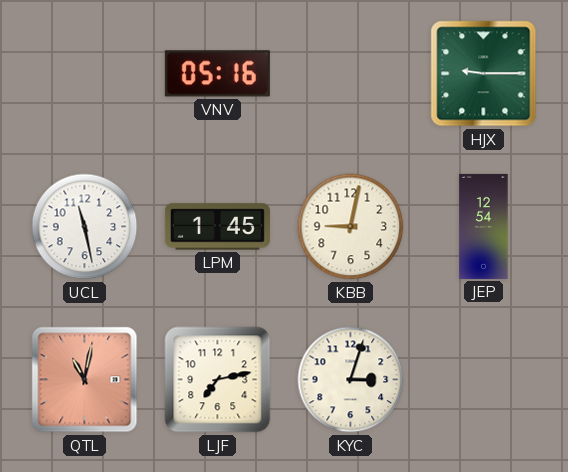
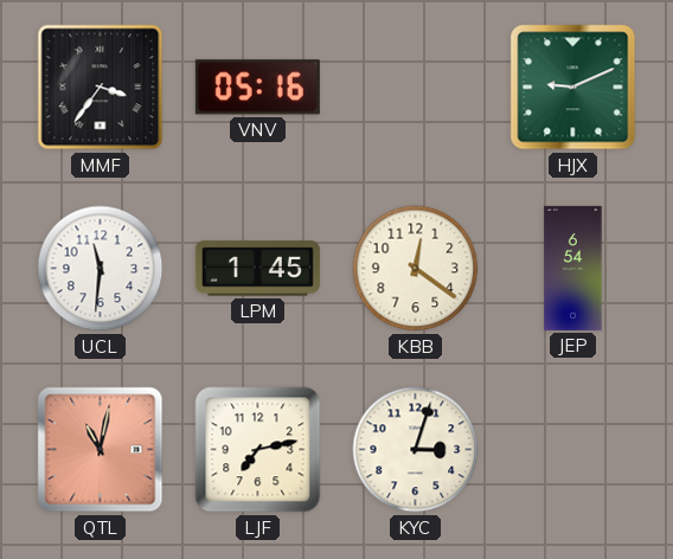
MMF: none -> 3:36
HJX: 9:15 -> 9:11
UCL: 11:28 -> 11:31
KBB: 9:02 -> 12:21
JEP: 12:54 -> 6:54
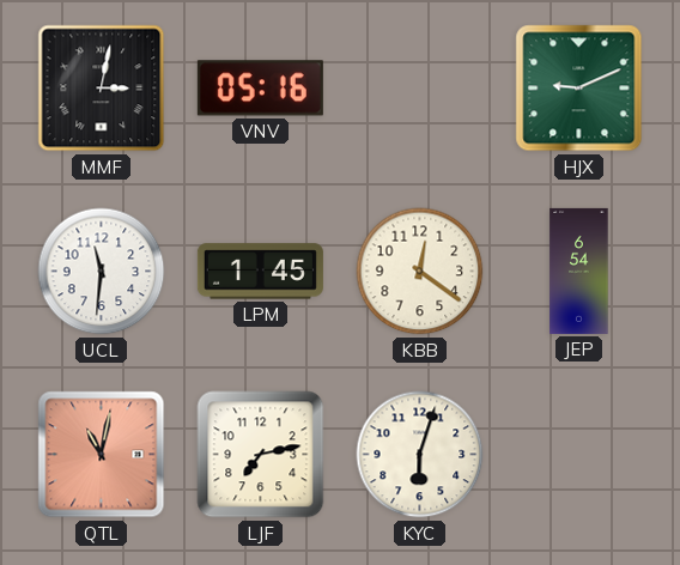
MMF: 3:36 -> 3:02
KYC: 3:03 -> 6:03
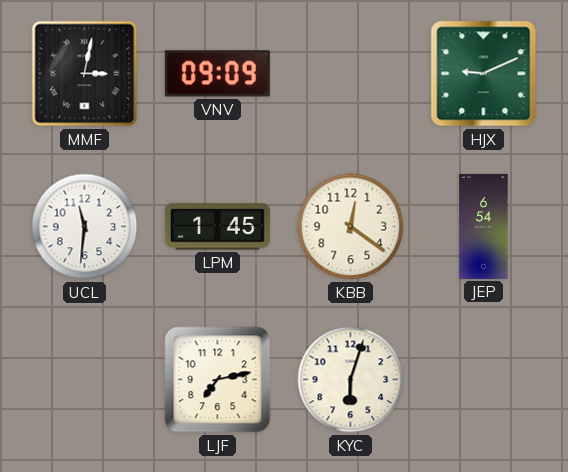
VNV: 05:16 -> 09:09
QTL: 11:02 -> none
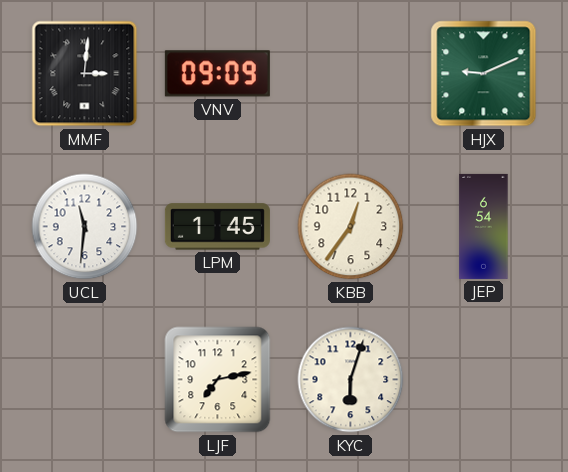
MMF: 3:02 -> 3:01
KBB: 12:21 -> 12:36
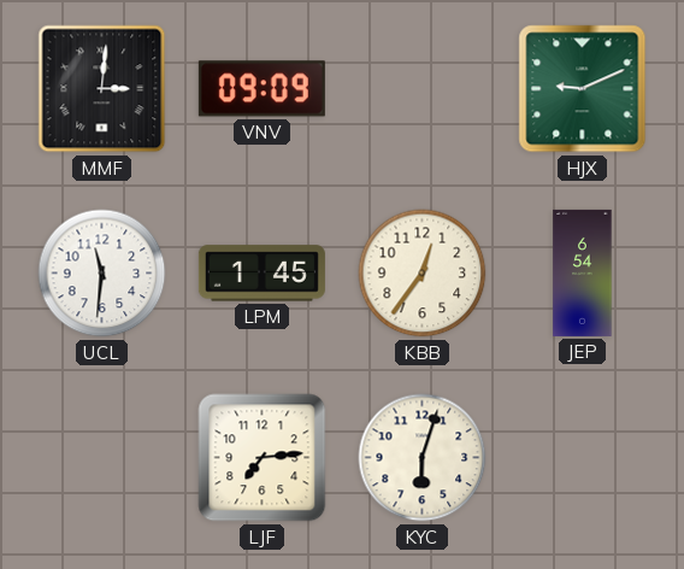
LJF: 7:13 -> 7:14
